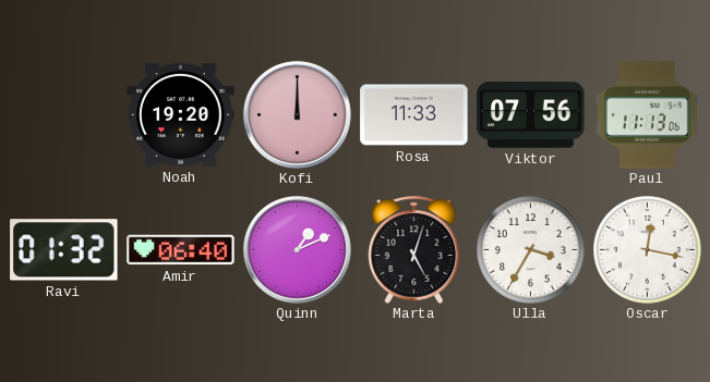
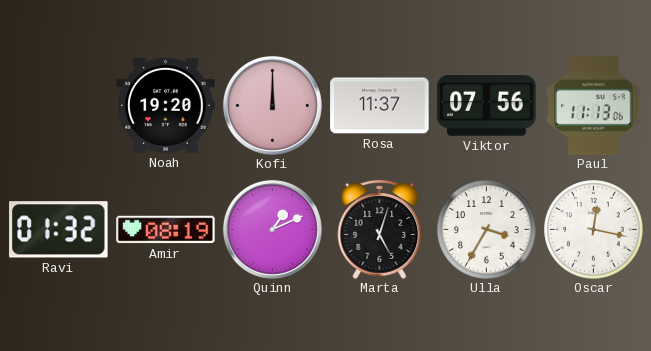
Rosa: 11:33 -> 11:37
Amir: 06:40 -> 08:19
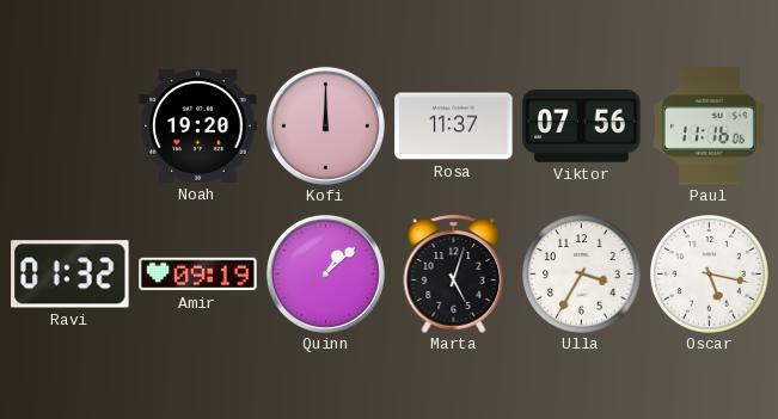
Paul: 11:13 -> 11:16
Amir: 08:19 -> 09:19
Quinn: 1:11 -> 1:08
Oscar: 12:17 -> 5:17
